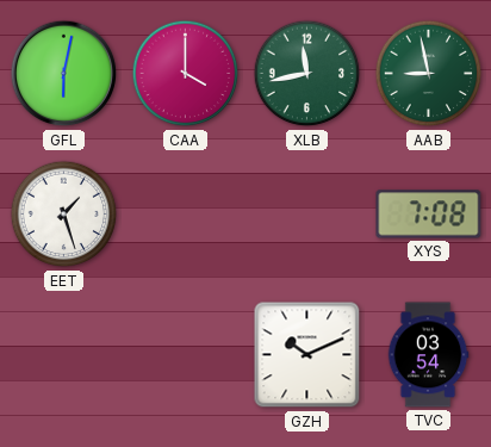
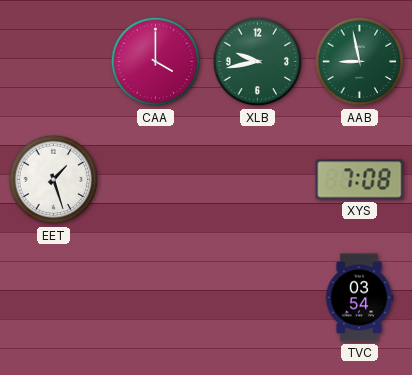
GFL: 6:02 -> none
XLB: 11:43 -> 9:43
GZH: 10:11 -> none
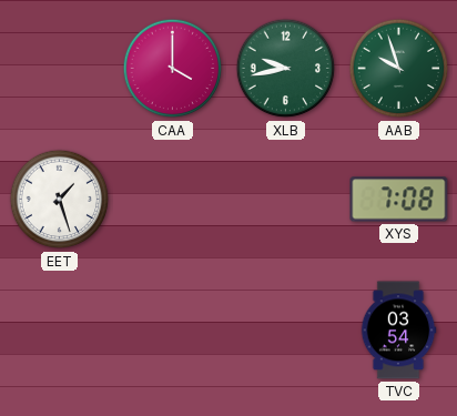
AAB: 8:58 -> 9:57
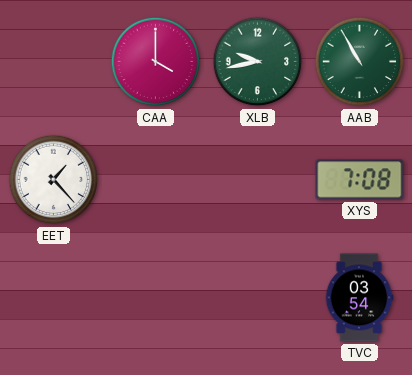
AAB: 9:57 -> 10:55
EET: 1:27 -> 1:23
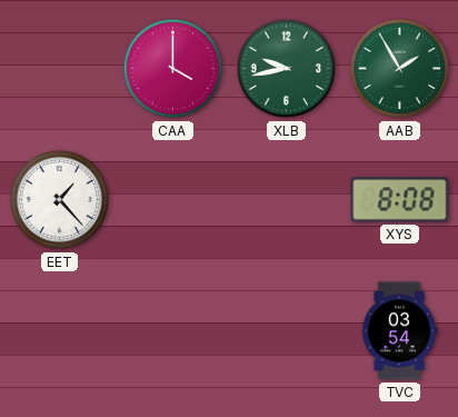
AAB: 10:55 -> 1:55
XYS: 7:08 -> 8:08
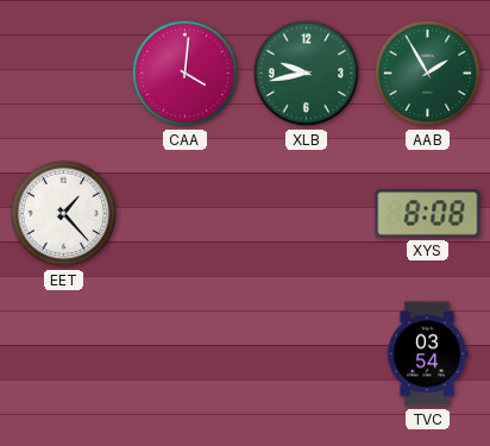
CAA: 4:00 -> 4:01
